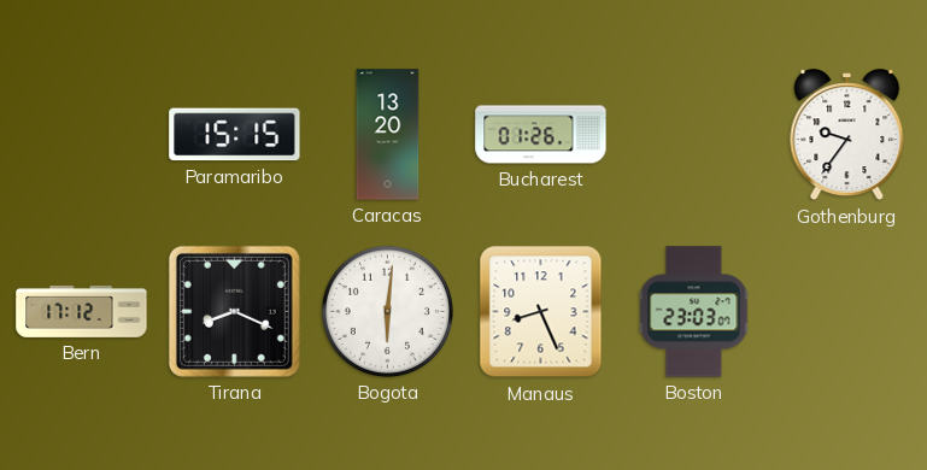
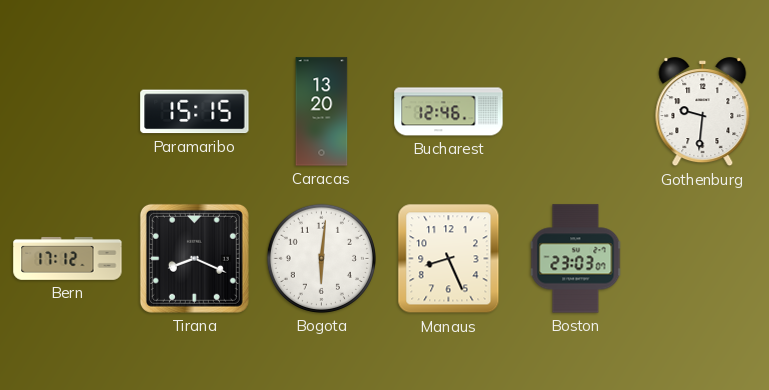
Bucharest: 01:26 -> 12:46
Gothenburg: 9:36 -> 9:31
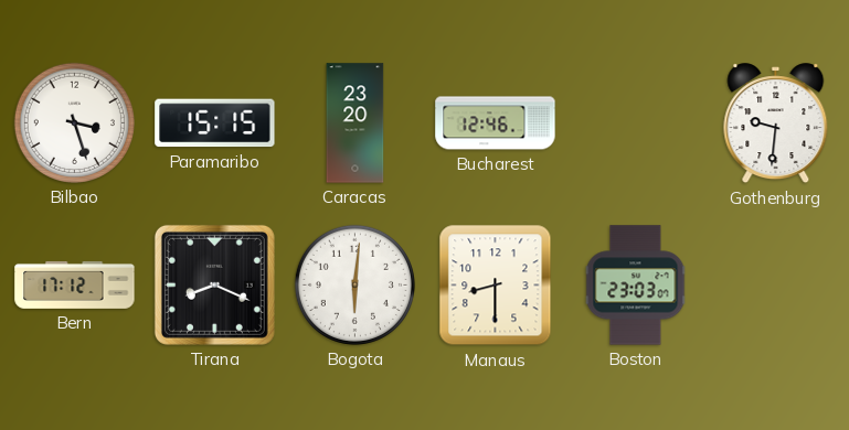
Bilbao: none -> 3:27
Caracas: 13:20 -> 23:20
Manaus: 8:26 -> 8:30
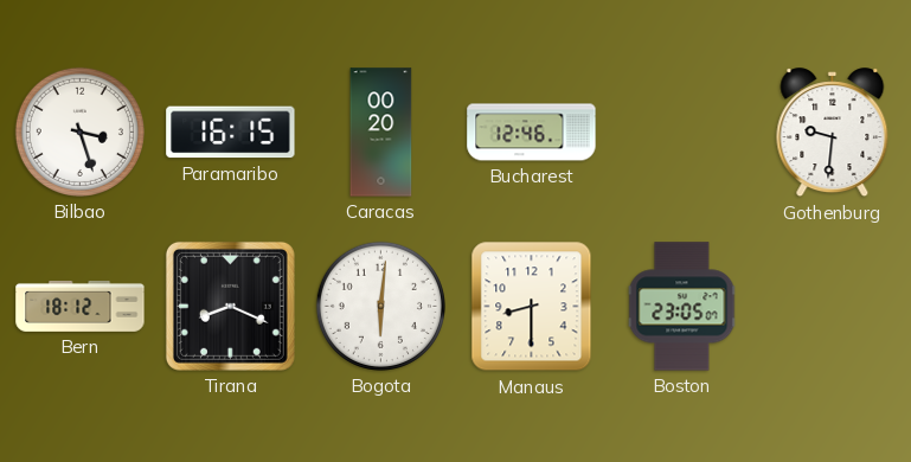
Paramaribo: 15:15 -> 16:15
Caracas: 23:20 -> 00:20
Bern: 17:12 -> 18:12
Boston: 23:03 -> 23:05
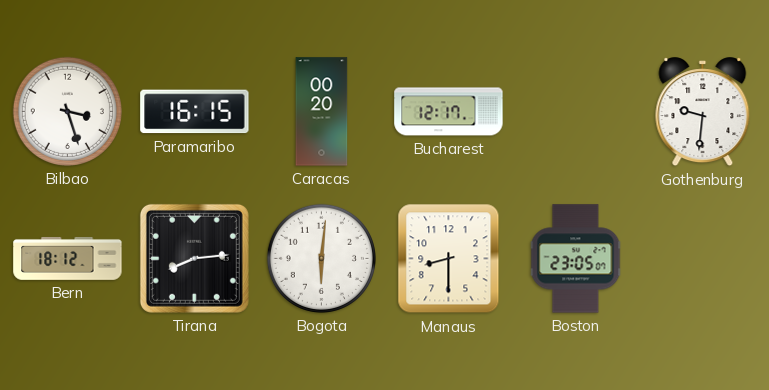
Bucharest: 12:46 -> 12:17
Tirana: 8:19 -> 8:14
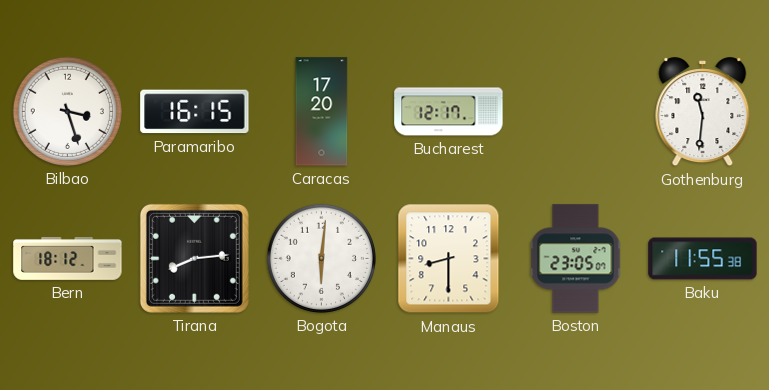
Caracas: 00:20 -> 17:20
Gothenburg: 9:31 -> 11:31
Baku: none -> 11:55
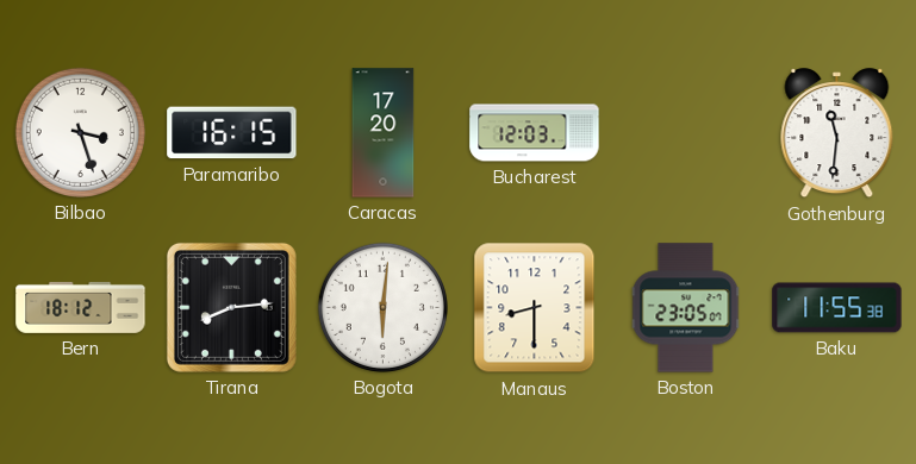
Bucharest: 12:17 -> 12:03
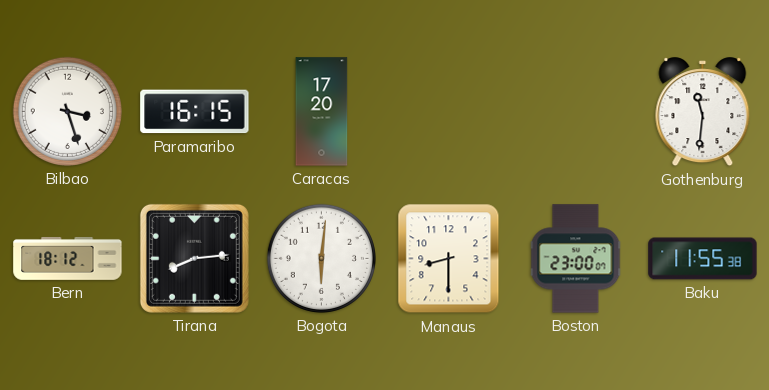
Bucharest: 12:03 -> none
Boston: 23:05 -> 23:00
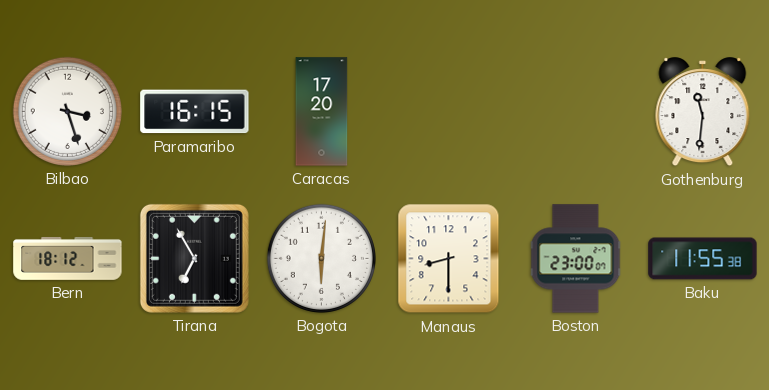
Tirana: 8:14 -> 6:55
